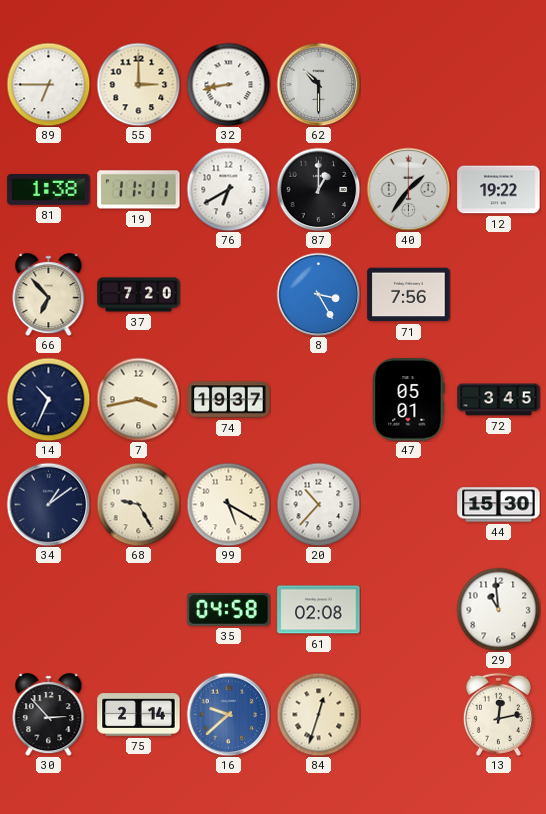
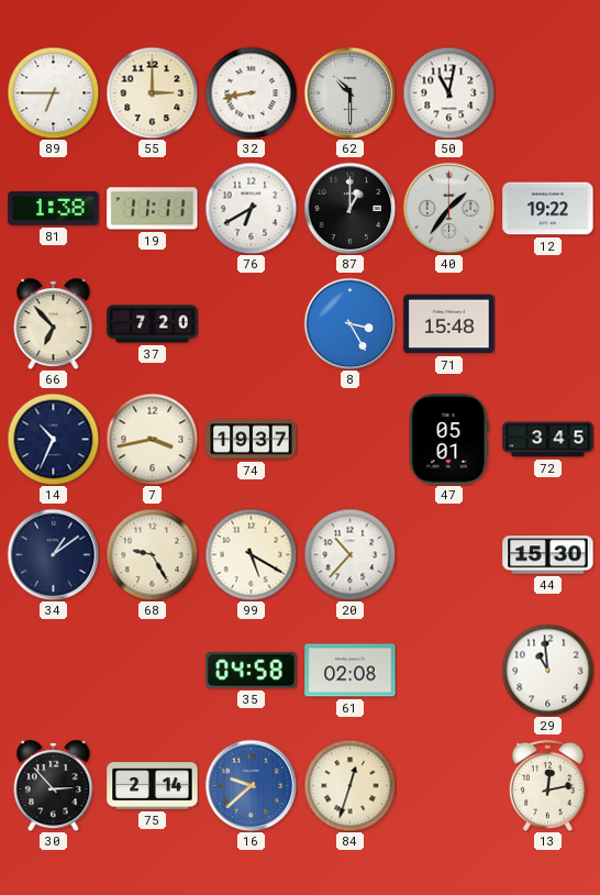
50: none -> 11:02
71: 7:56 -> 15:48
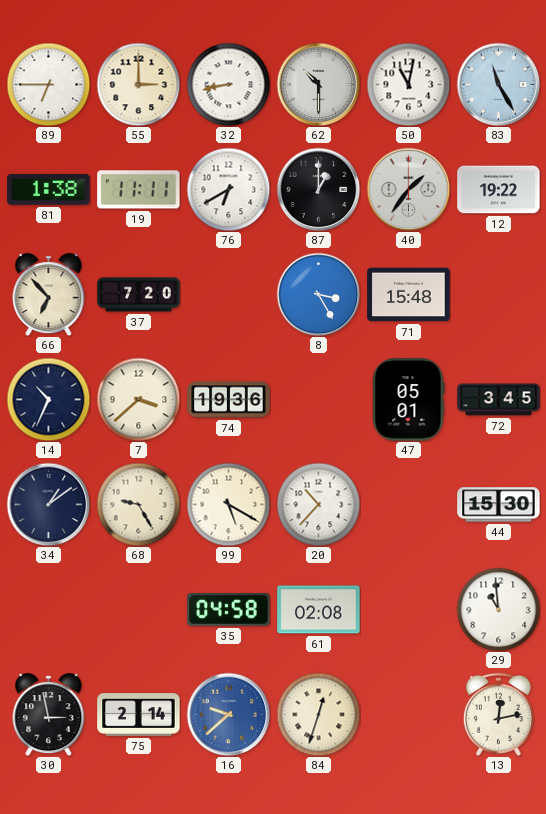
83: none -> 11:25
7: 3:43 -> 3:38
74: 19:37 -> 19:36
30: 2:53 -> 2:58
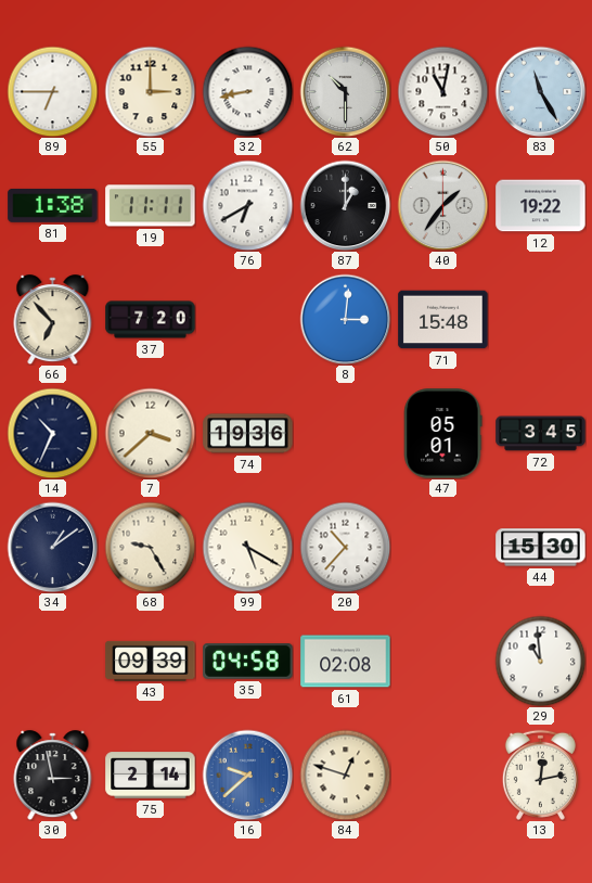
8: 3:25 -> 3:01
43: none -> 09:39
84: 12:33 -> 12:48
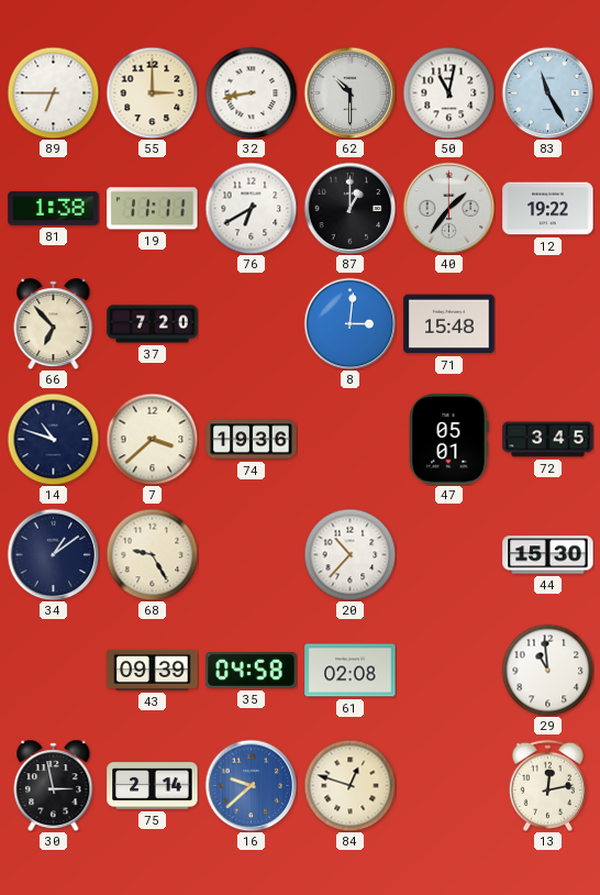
14: 10:34 -> 10:48
99: 5:20 -> none
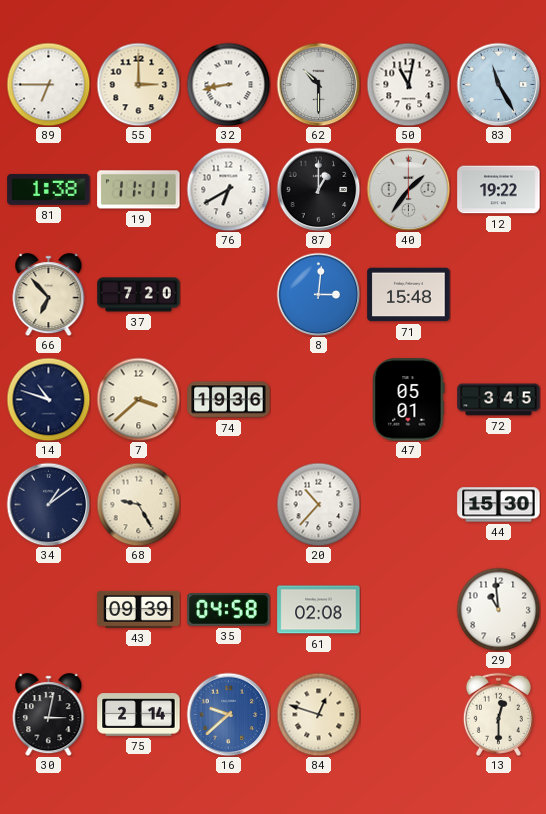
30: 2:58 -> 3:02
13: 12:13 -> 12:30
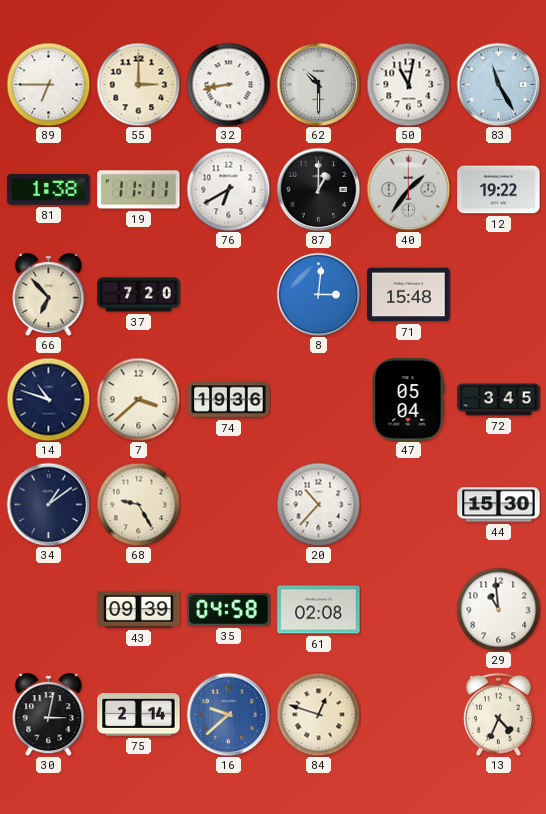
47: 05:01 -> 05:04
13: 12:30 -> 4:34
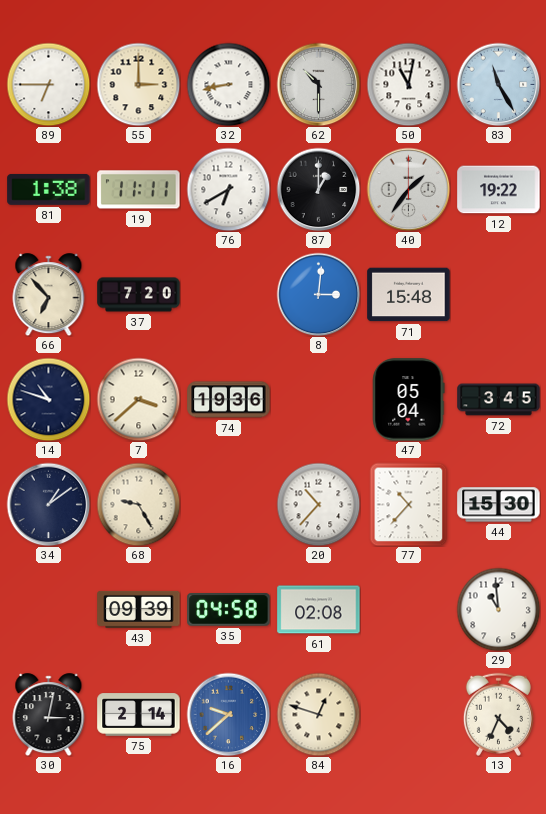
77: none -> 10:37
